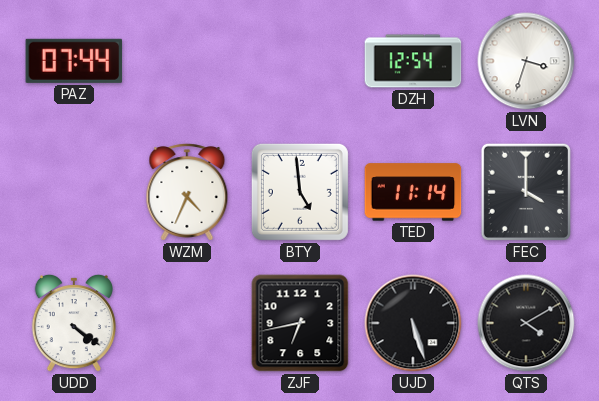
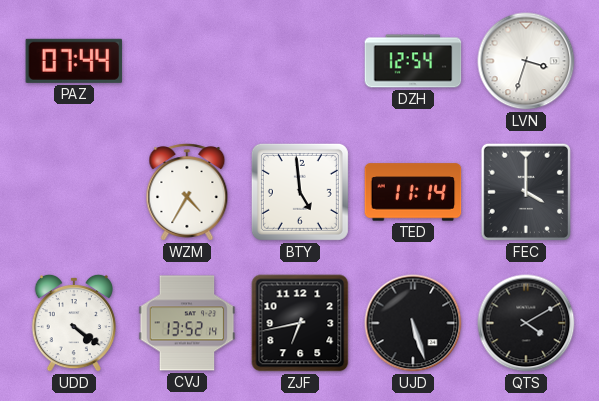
WZM: 4:34 -> 4:35
CVJ: none -> 13:52
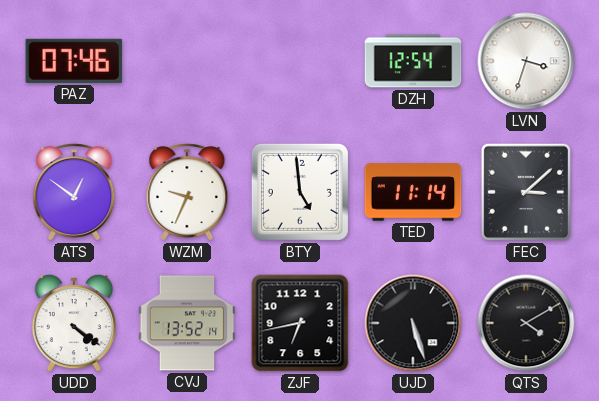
PAZ: 07:44 -> 07:46
ATS: none -> 12:51
WZM: 4:35 -> 9:34
FEC: 4:00 -> 3:08
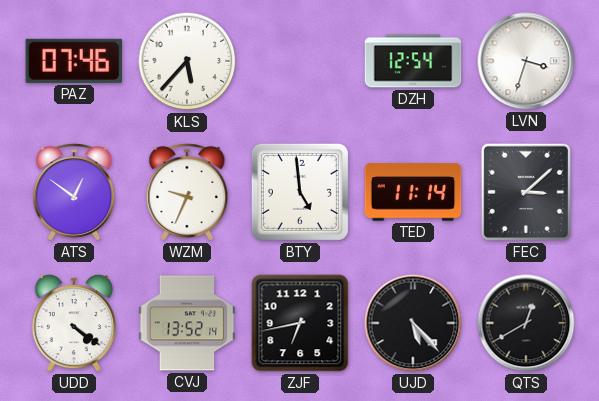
KLS: none -> 5:37
UJD: 5:27 -> 5:23
QTS: 4:10 -> 12:40
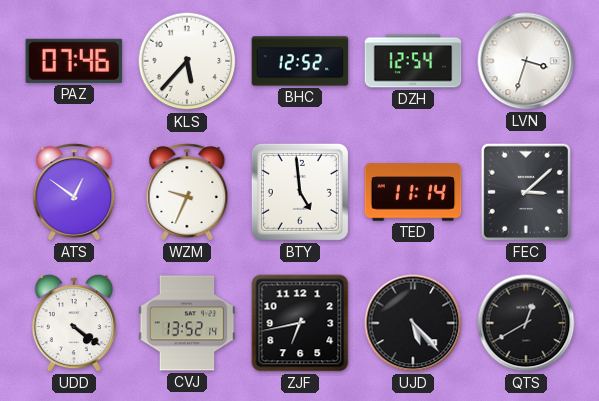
BHC: none -> 12:52
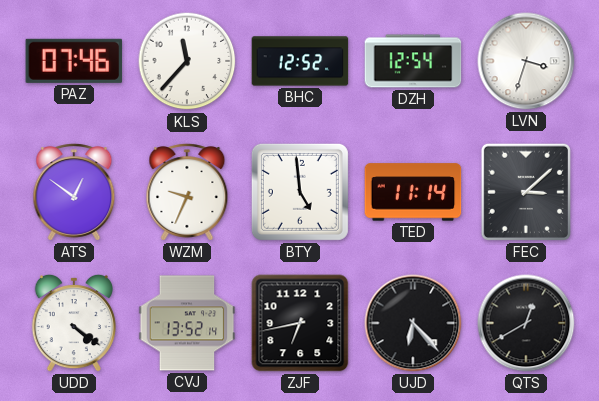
KLS: 5:37 -> 11:37
UJD: 5:23 -> 6:23
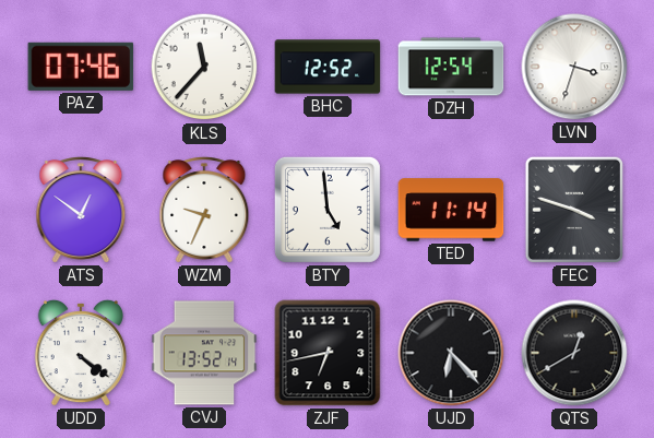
FEC: 3:08 -> 3:48
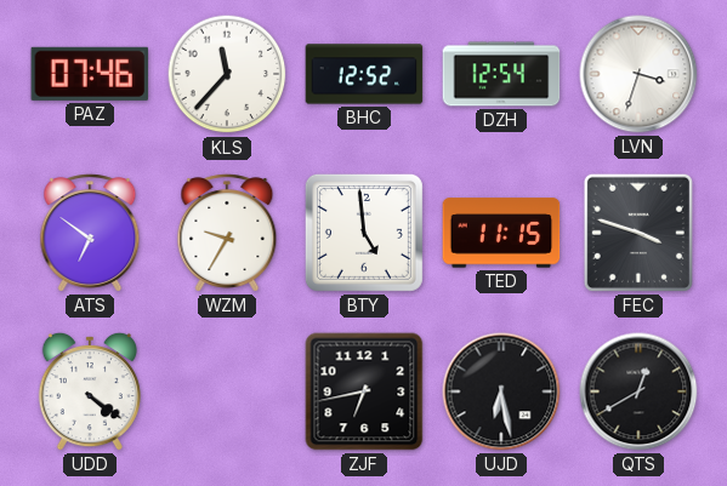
ATS: 12:51 -> 6:51
WZM: 9:34 -> 9:35
TED: 11:14 -> 11:15
CVJ: 13:52 -> none
UJD: 6:23 -> 6:28
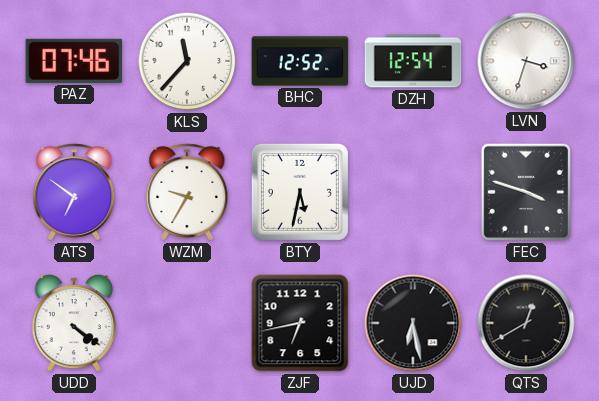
BTY: 4:59 -> 5:32
TED: 11:15 -> none
